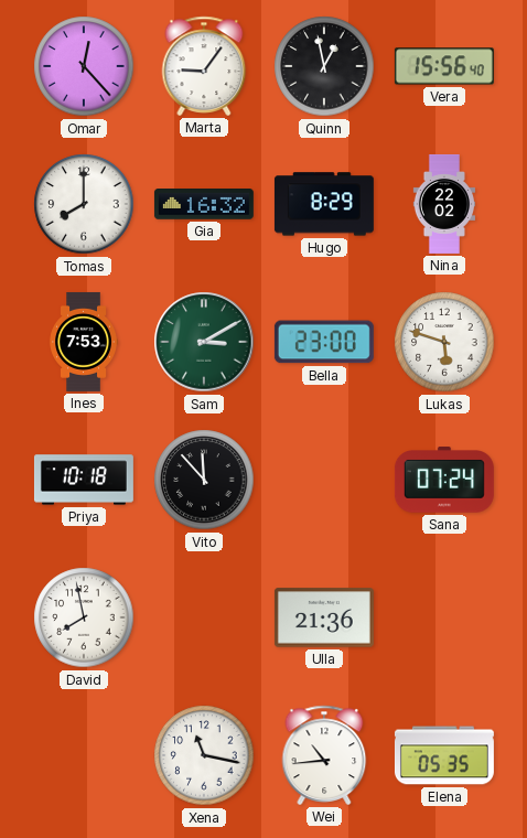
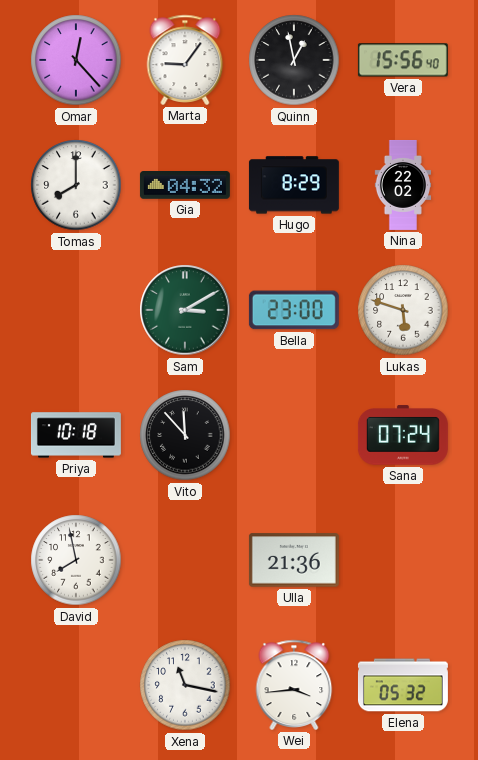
Gia: 16:32 -> 04:32
Ines: 7:53 -> none
Wei: 10:44 -> 3:44
Elena: 05:35 -> 05:32
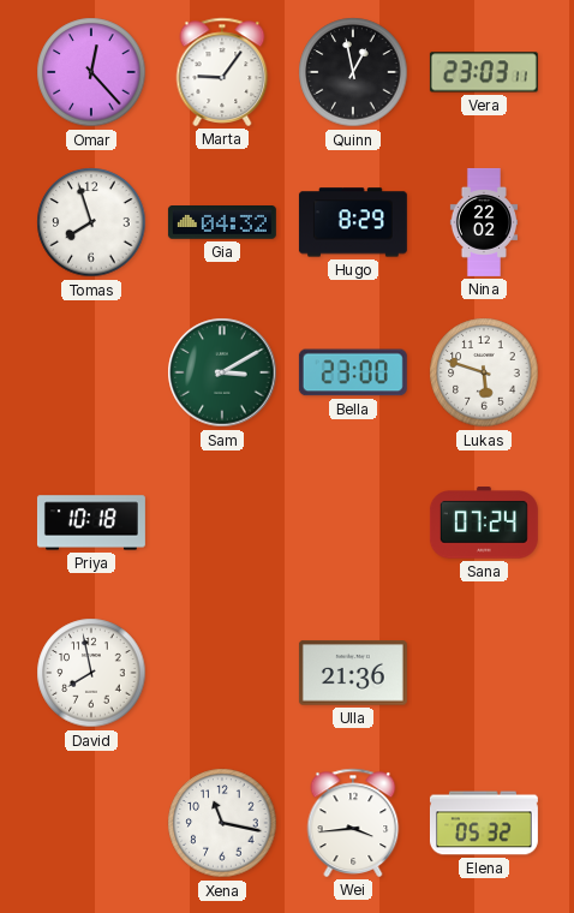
Vera: 15:56 -> 23:03
Tomas: 8:00 -> 7:57
Vito: 11:53 -> none
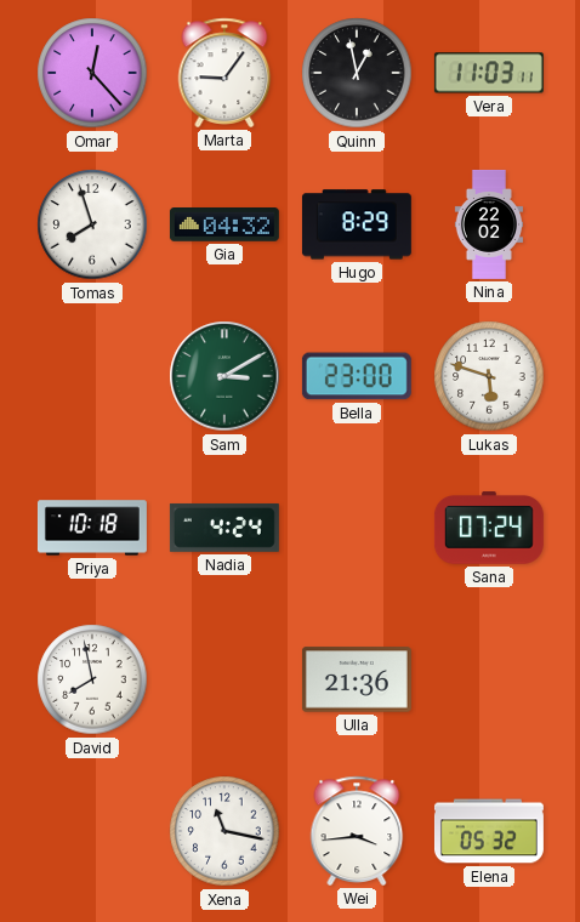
Vera: 23:03 -> 11:03
Nadia: none -> 4:24
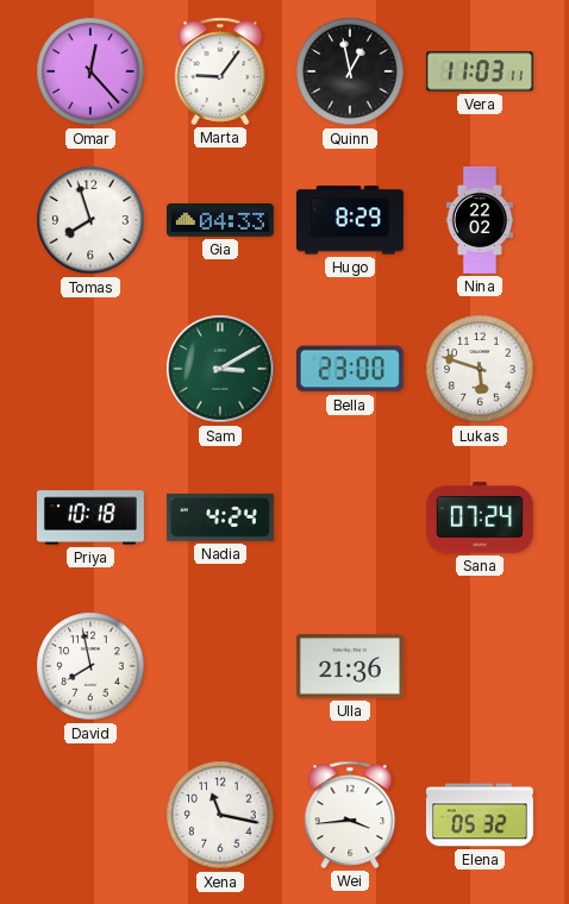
Gia: 04:32 -> 04:33
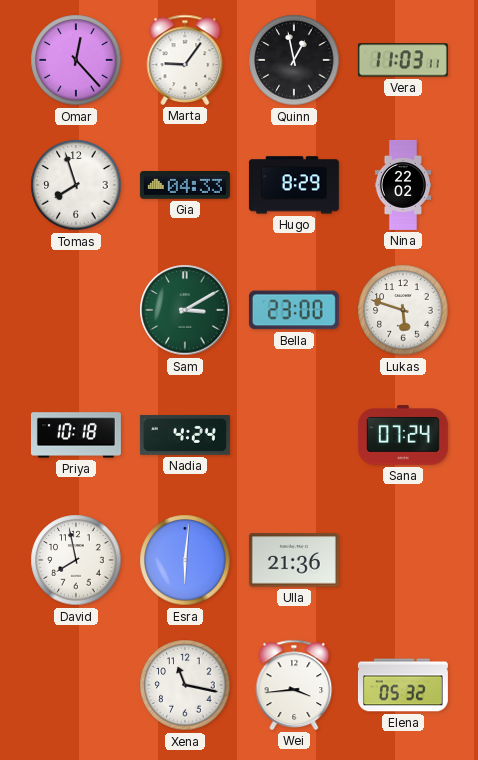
Esra: none -> 6:01
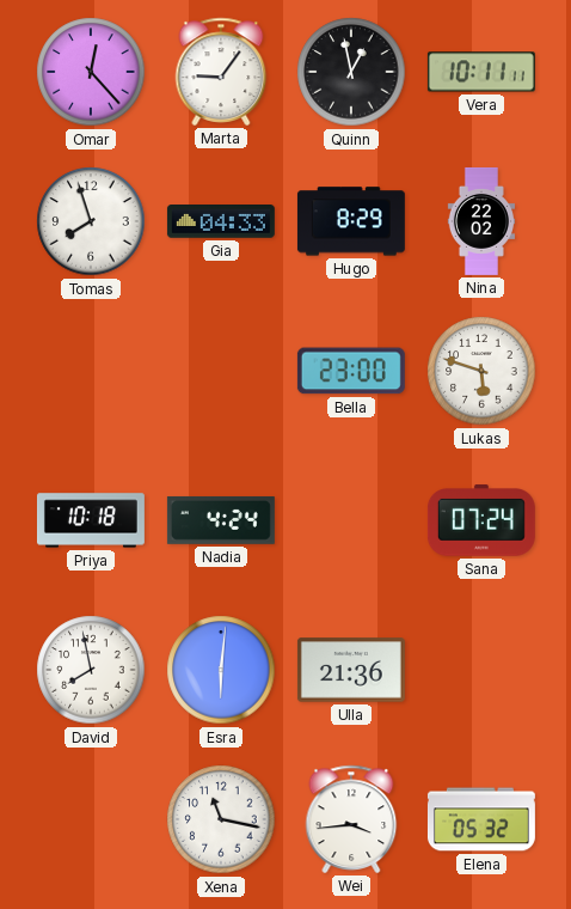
Vera: 11:03 -> 10:11
Sam: 3:10 -> none
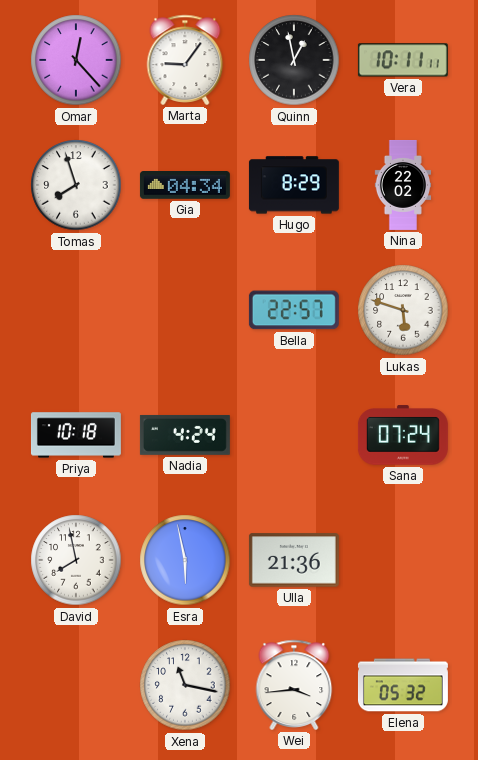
Gia: 04:33 -> 04:34
Bella: 23:00 -> 22:57
Esra: 6:01 -> 5:58
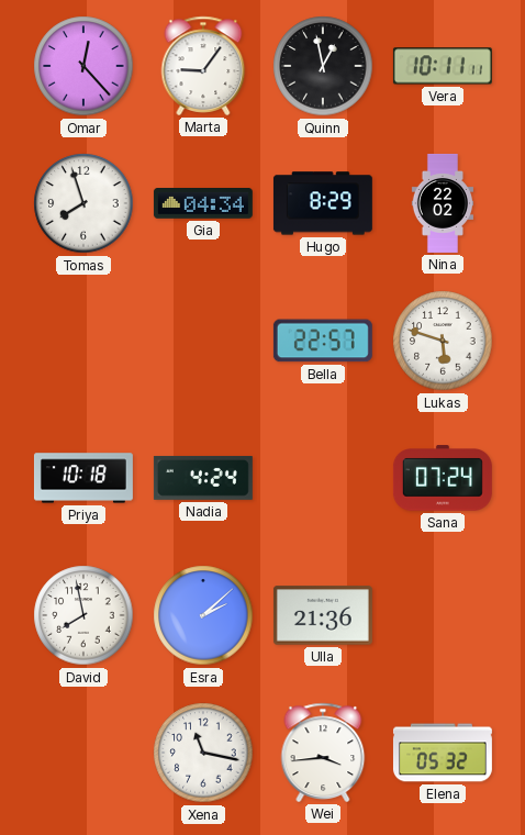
Esra: 5:58 -> 2:08
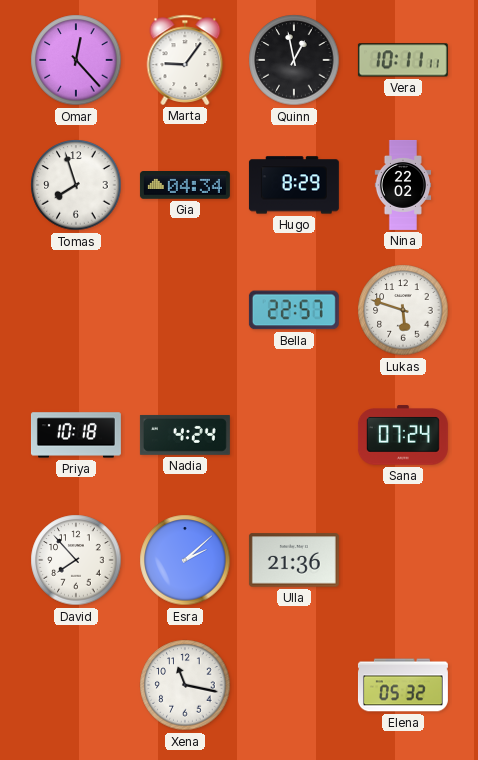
David: 7:58 -> 7:53
Wei: 3:44 -> none
